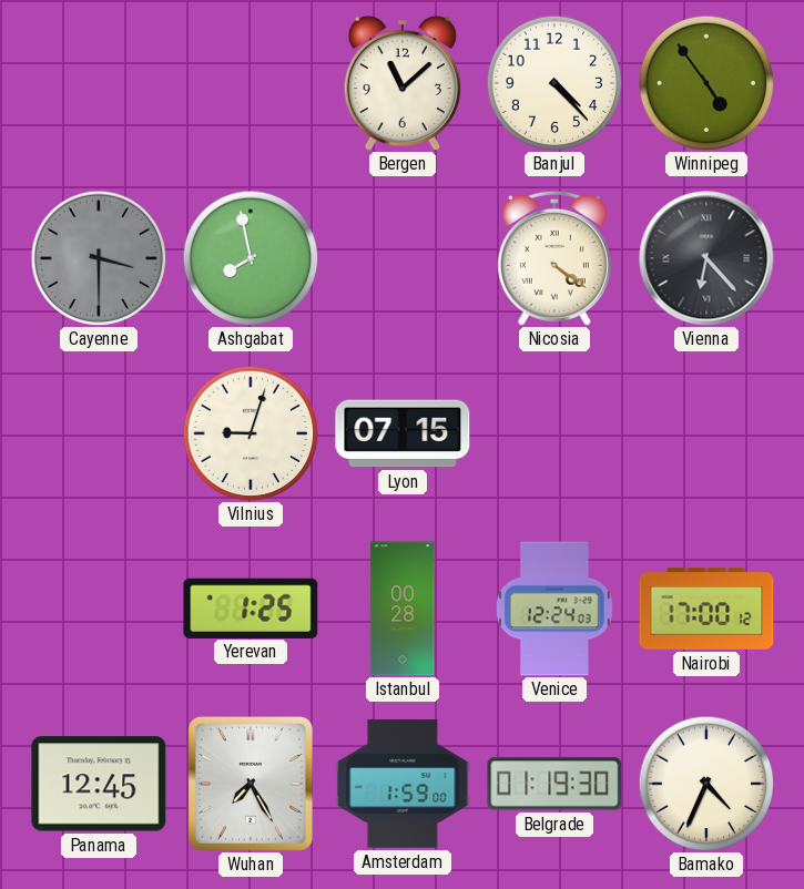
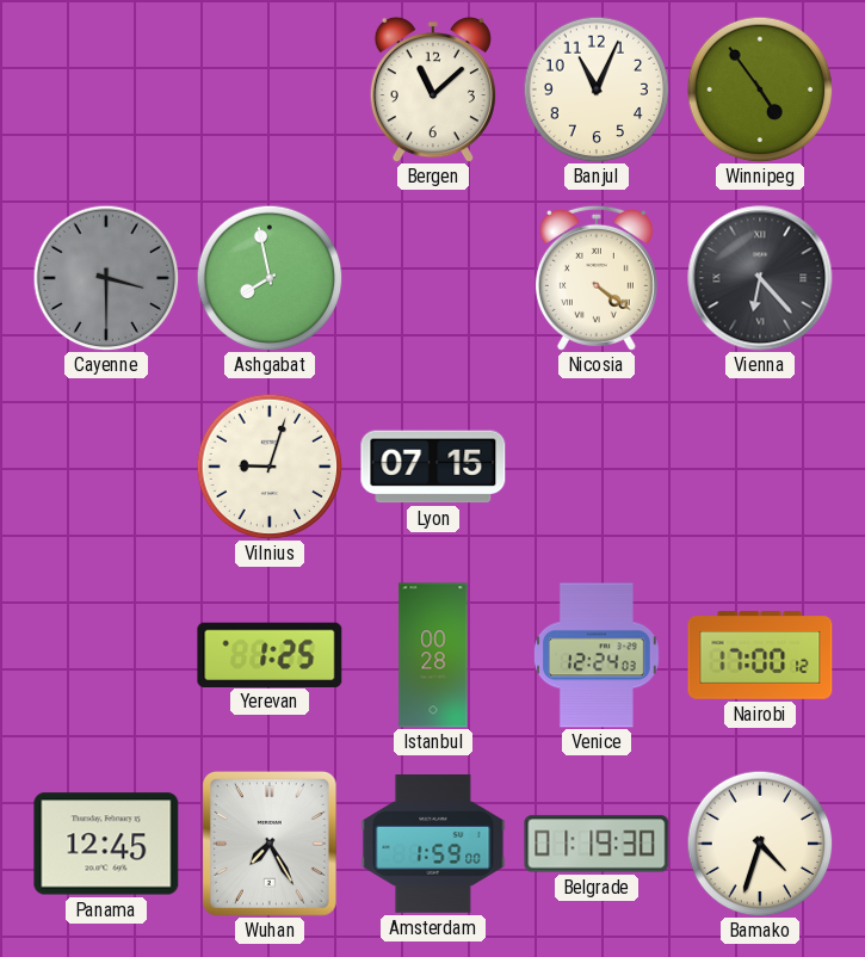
Banjul: 4:23 -> 11:04
Bamako: 4:34 -> 4:33
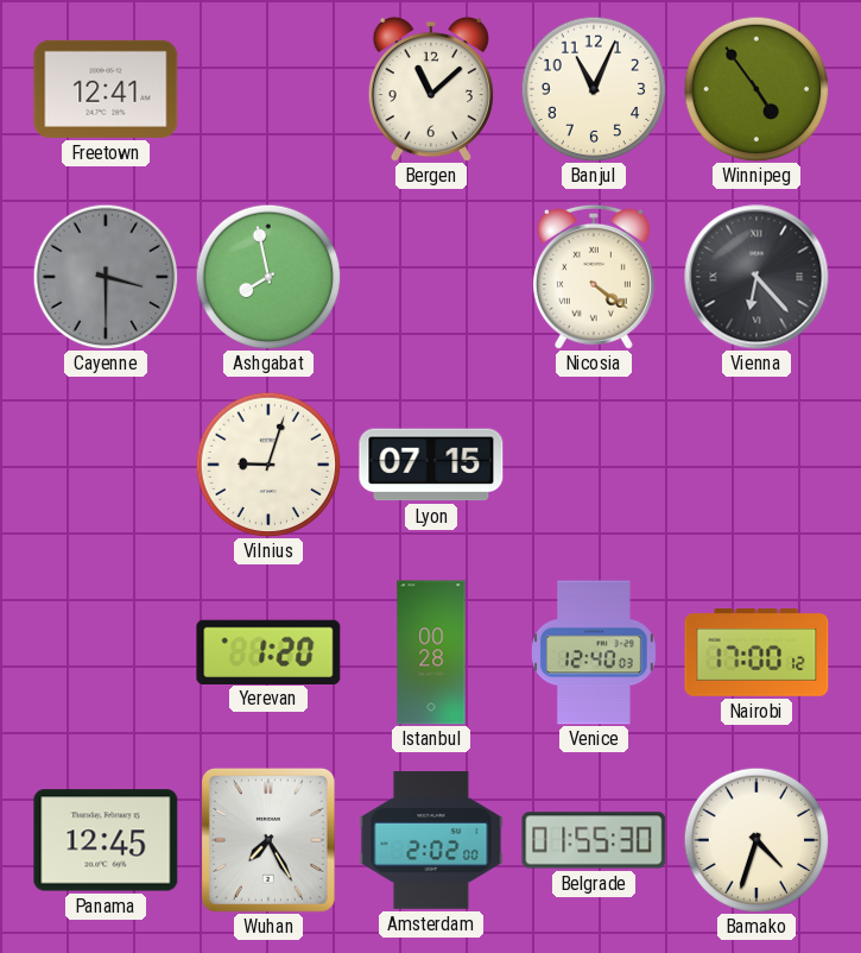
Freetown: none -> 12:41
Yerevan: 1:25 -> 1:20
Venice: 12:24 -> 12:40
Amsterdam: 1:59 -> 2:02
Belgrade: 01:19 -> 01:55
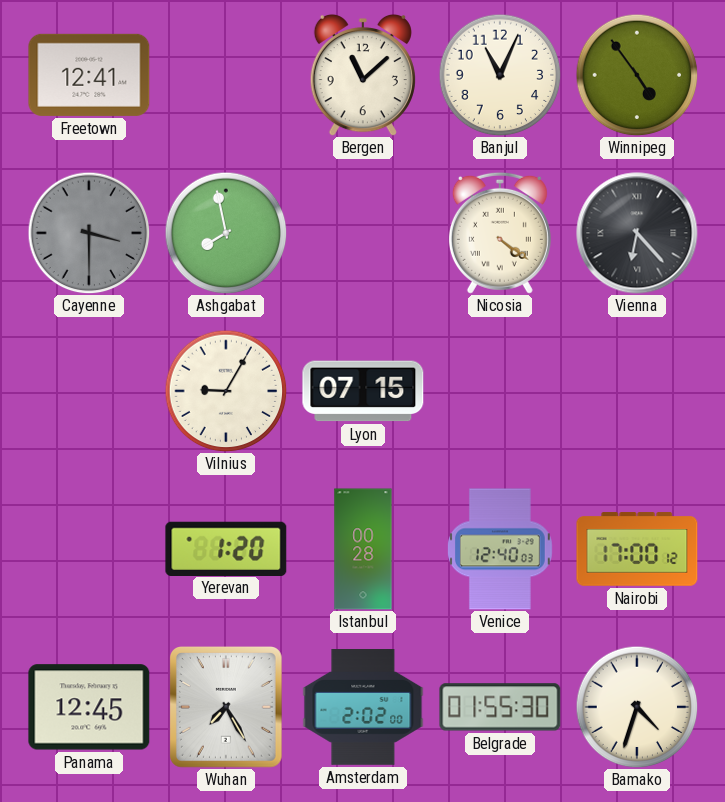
Vilnius: 9:03 -> 9:05
